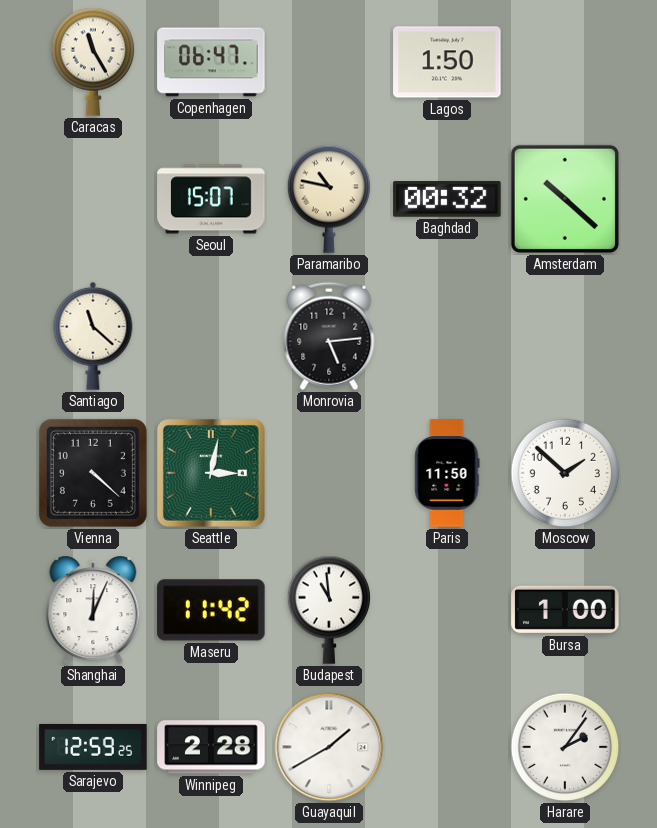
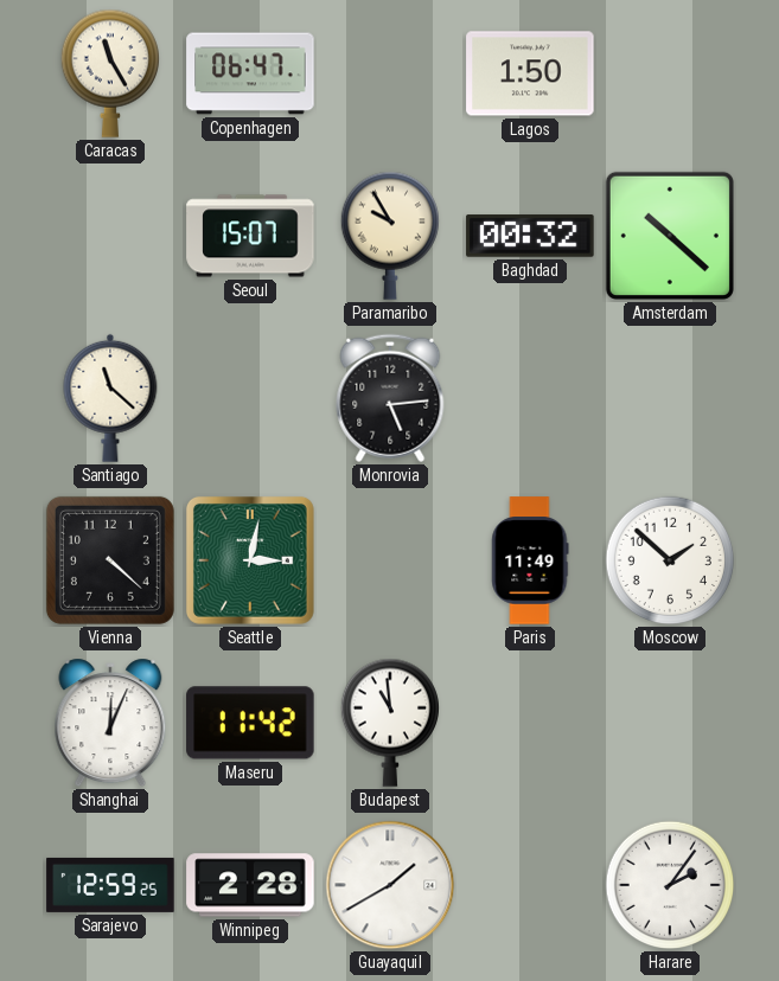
Paramaribo: 10:47 -> 9:55
Paris: 11:50 -> 11:49
Bursa: 1:00 -> none
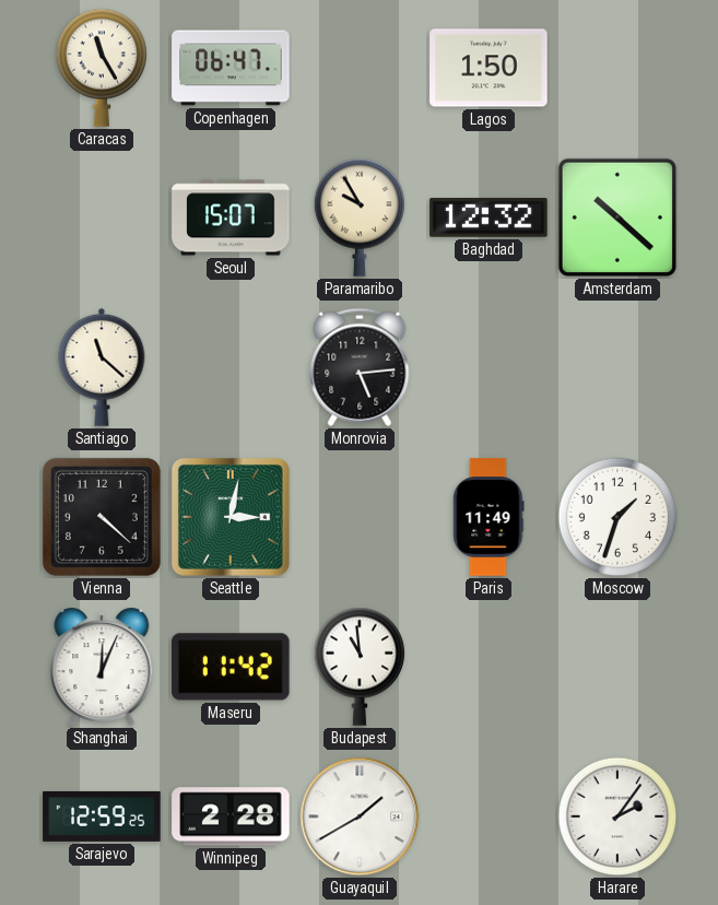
Baghdad: 00:32 -> 12:32
Moscow: 1:52 -> 1:33
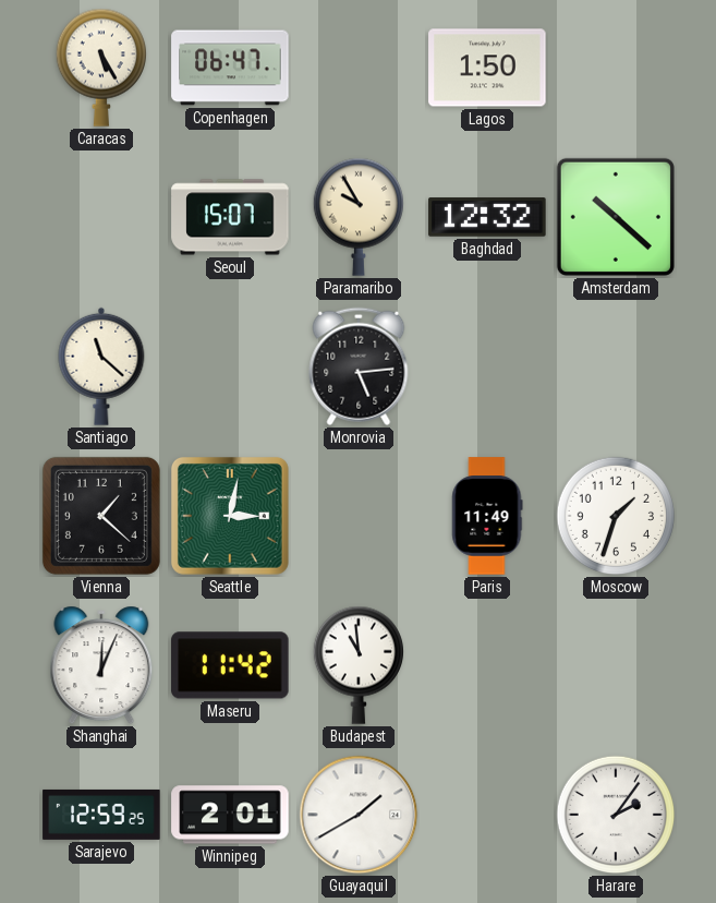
Caracas: 11:25 -> 5:25
Vienna: 4:22 -> 1:22
Winnipeg: 2:28 -> 2:01
